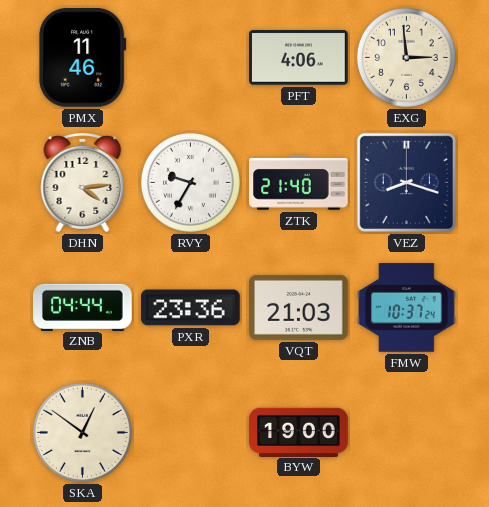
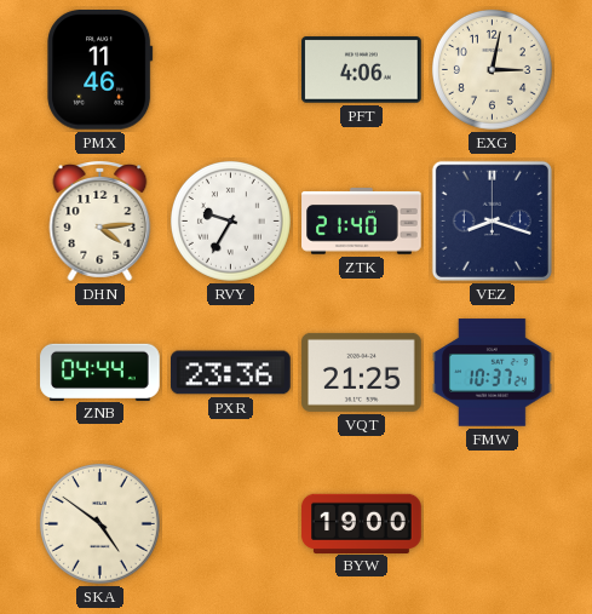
EXG: 2:59 -> 3:02
VQT: 21:03 -> 21:25
SKA: 12:51 -> 4:51
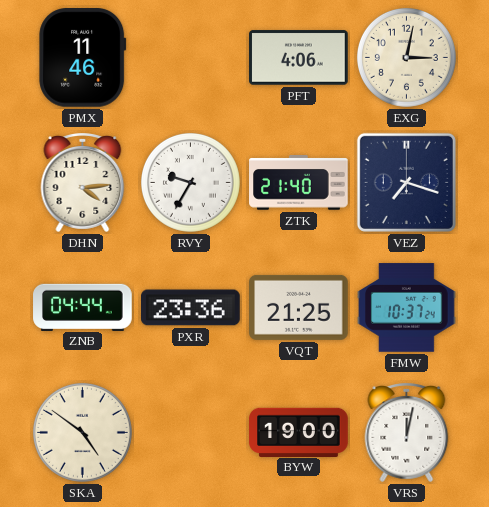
VEZ: 8:18 -> 7:18
VRS: none -> 12:02
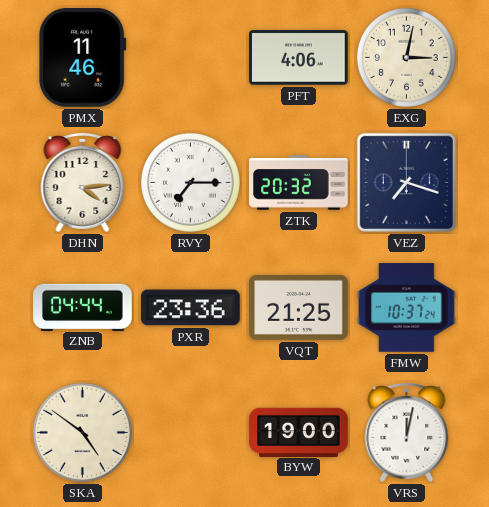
RVY: 9:35 -> 7:15
ZTK: 21:40 -> 20:32
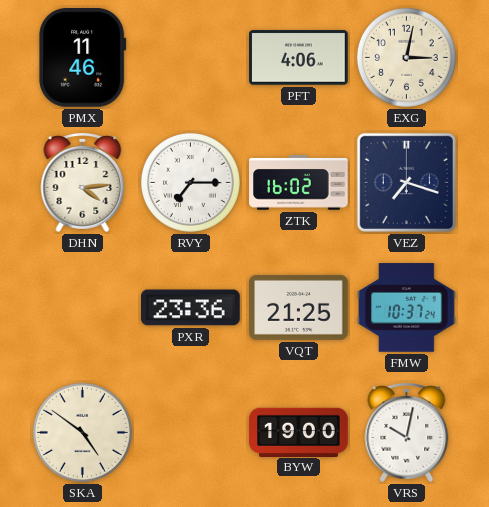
ZTK: 20:32 -> 16:02
ZNB: 04:44 -> none
VRS: 12:02 -> 10:02
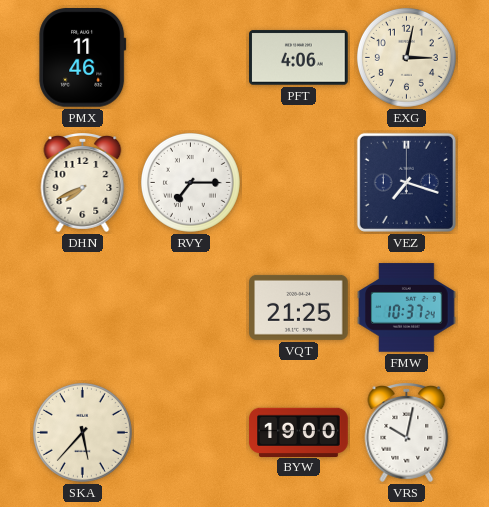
DHN: 4:14 -> 7:41
ZTK: 16:02 -> none
PXR: 23:36 -> none
SKA: 4:51 -> 5:37
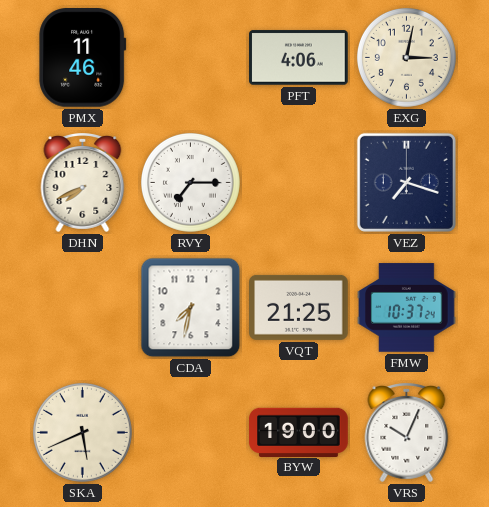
CDA: none -> 7:32
SKA: 5:37 -> 5:41
VRS: 10:02 -> 10:04
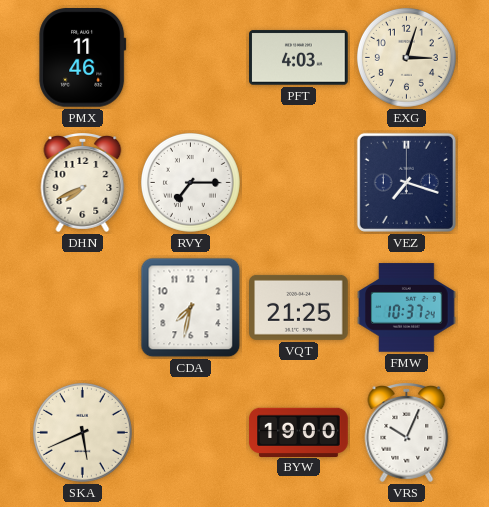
PFT: 4:06 -> 4:03
EXG: 3:02 -> 3:03
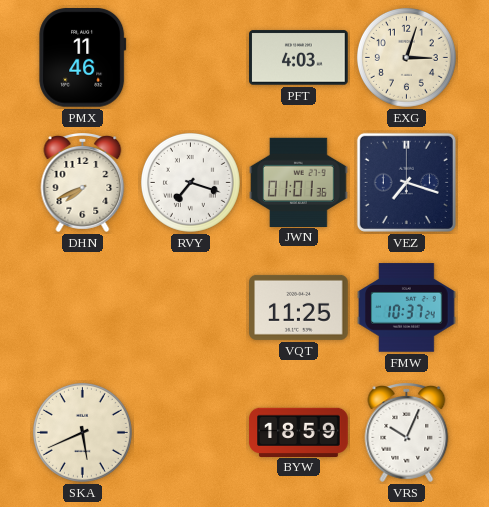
RVY: 7:15 -> 7:18
JWN: none -> 01:01
CDA: 7:32 -> none
VQT: 21:25 -> 11:25
BYW: 19:00 -> 18:59
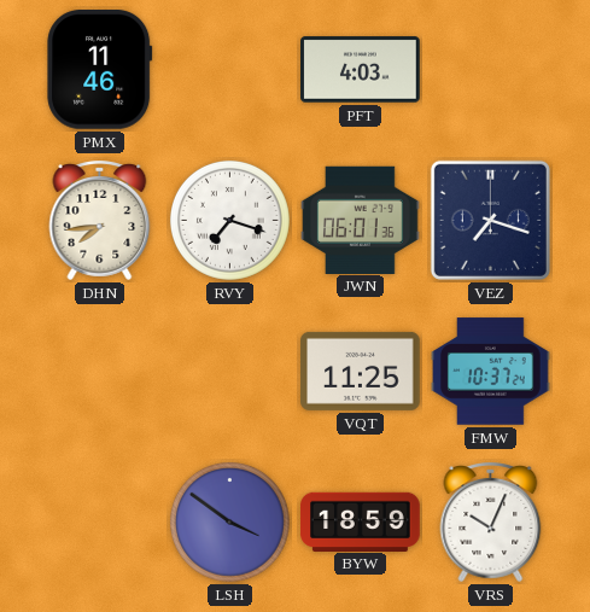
EXG: 3:03 -> none
DHN: 7:41 -> 7:44
JWN: 01:01 -> 06:01
SKA: 5:41 -> none
LSH: none -> 3:51
